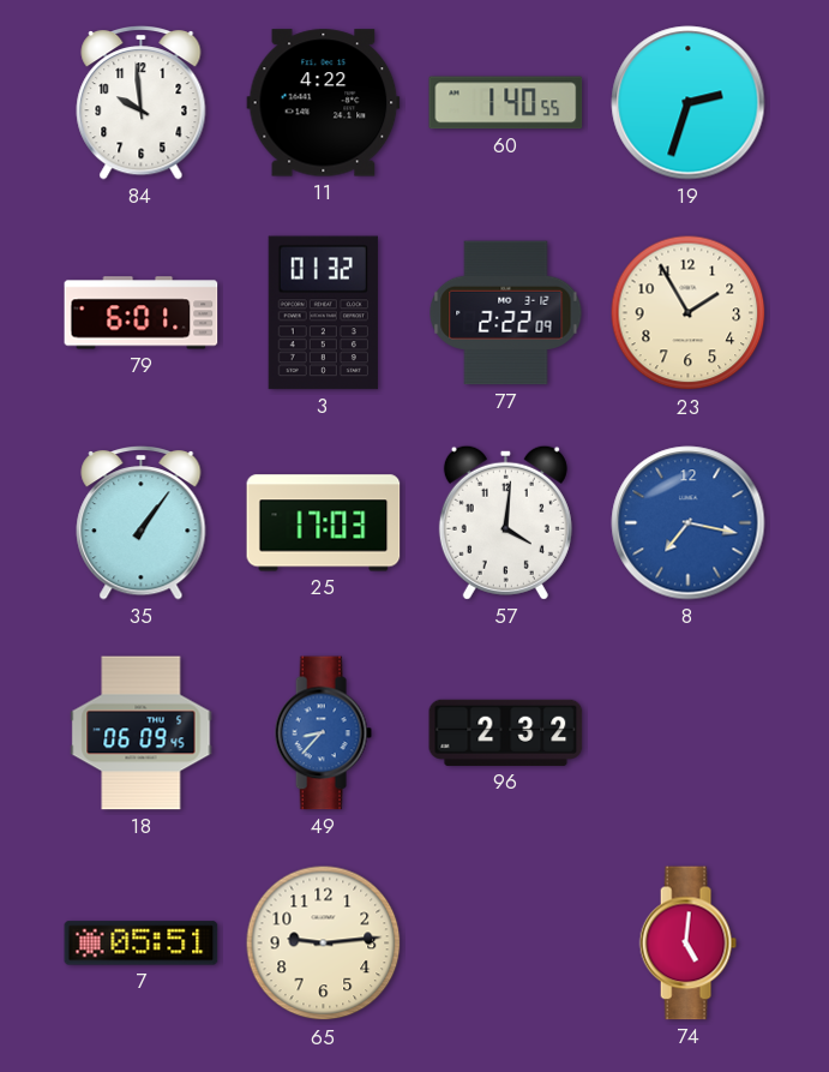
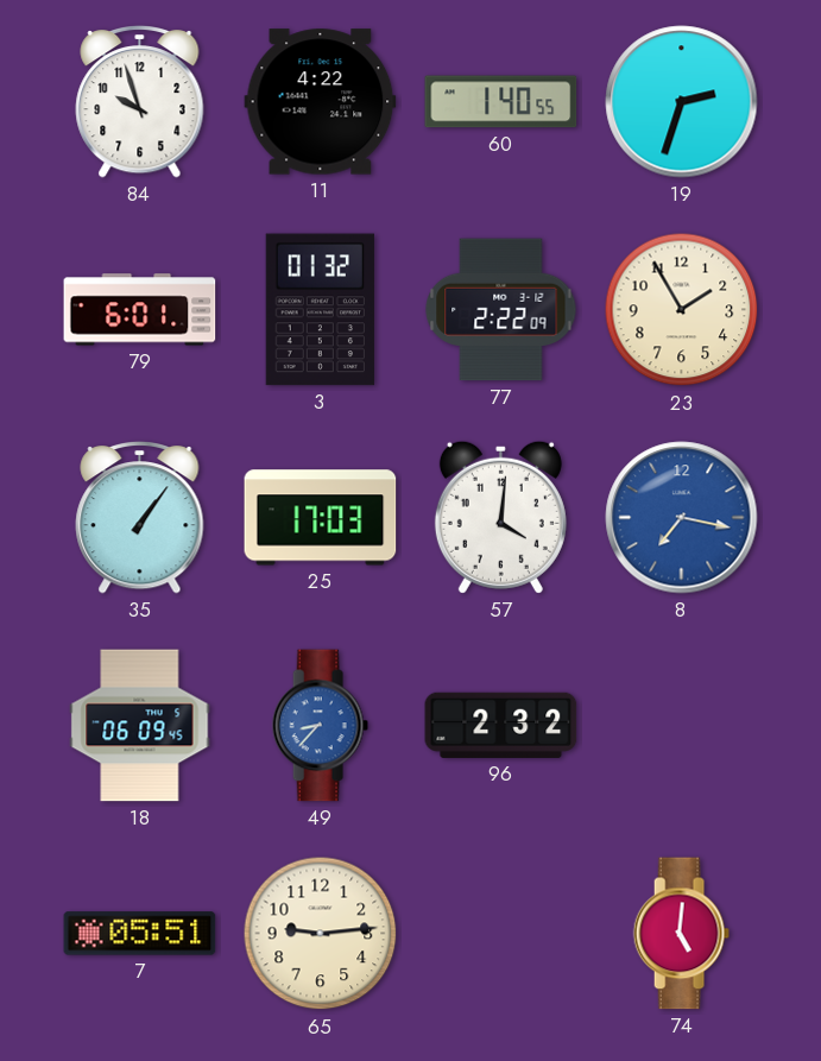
84: 9:59 -> 9:57
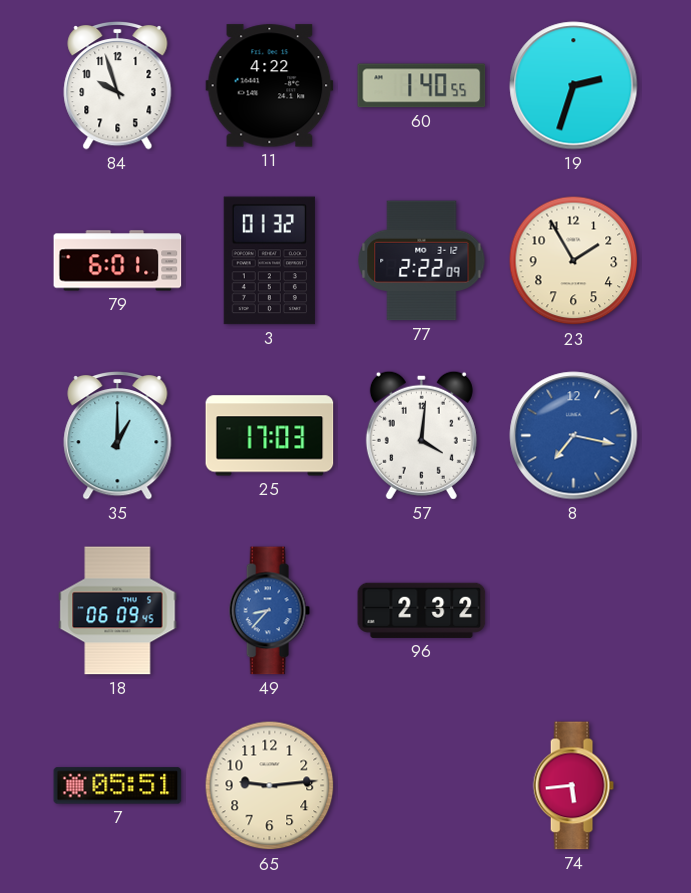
35: 1:06 -> 1:00
74: 5:01 -> 5:44
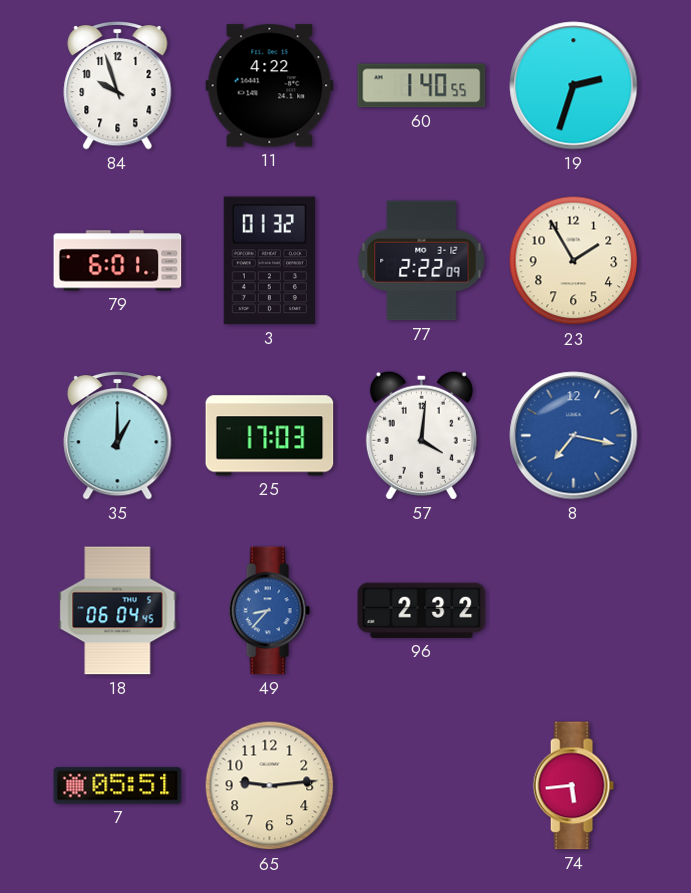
18: 06:09 -> 06:04
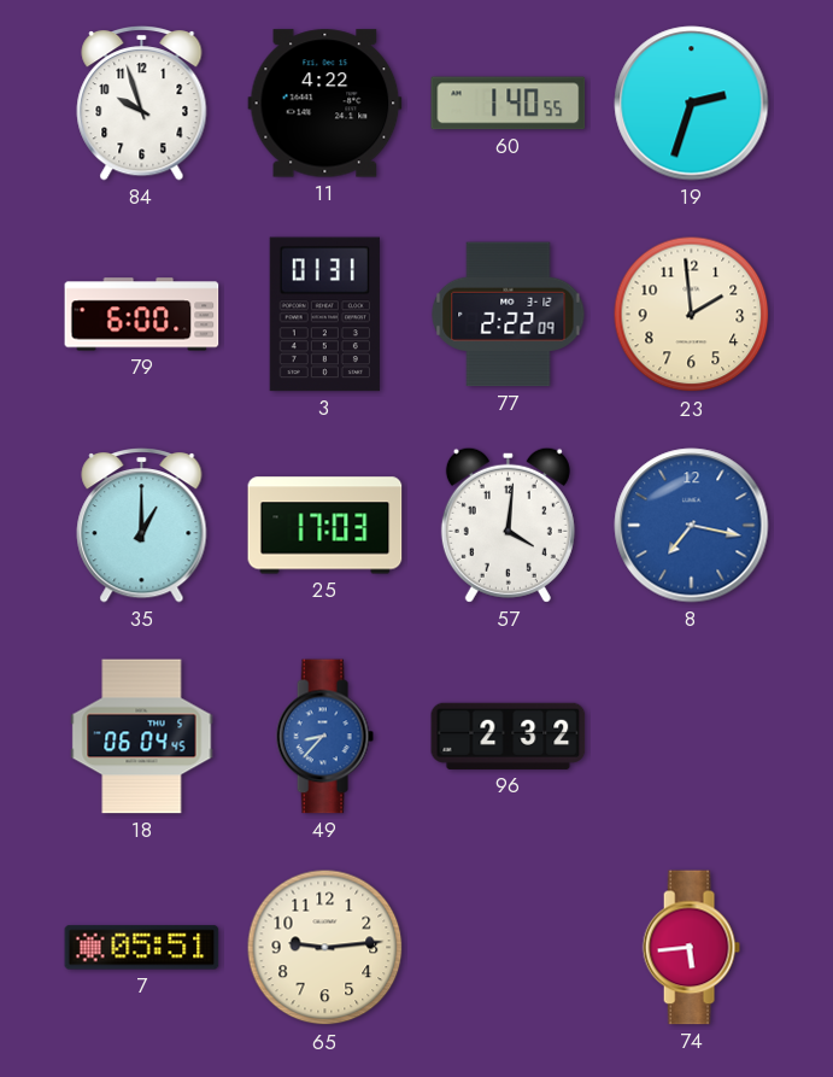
79: 6:01 -> 6:00
3: 01:32 -> 01:31
23: 1:55 -> 1:59
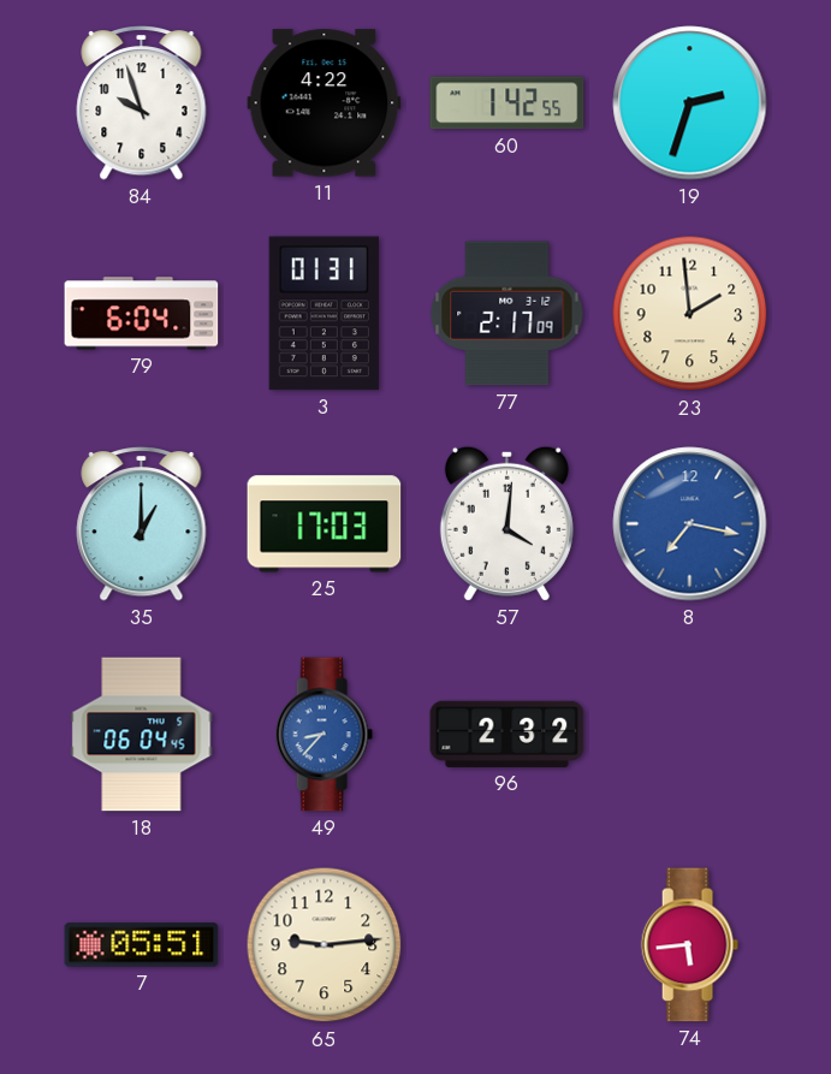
60: 1:40 -> 1:42
79: 6:00 -> 6:04
77: 2:22 -> 2:17
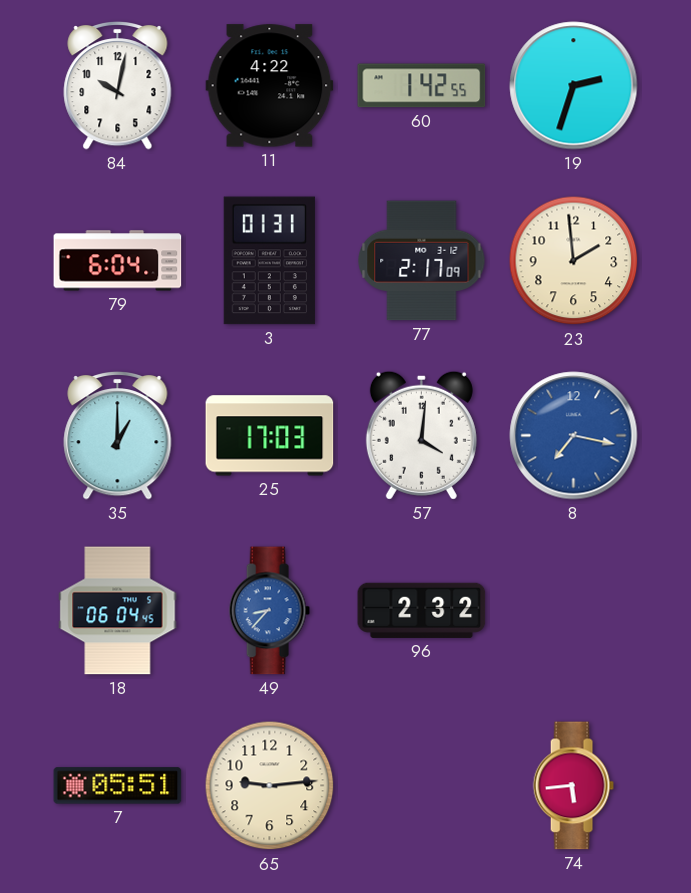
84: 9:57 -> 10:02
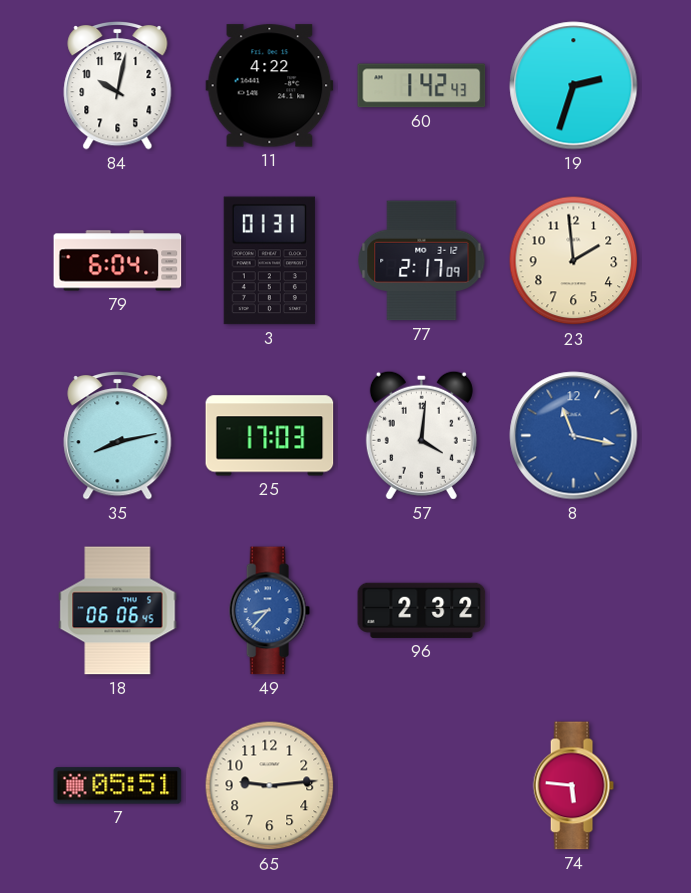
60: 1:42:55 -> 1:42:43
35: 1:00 -> 8:13
8: 7:17 -> 11:17
18: 06:04 -> 06:06
74: 5:44 -> 5:46
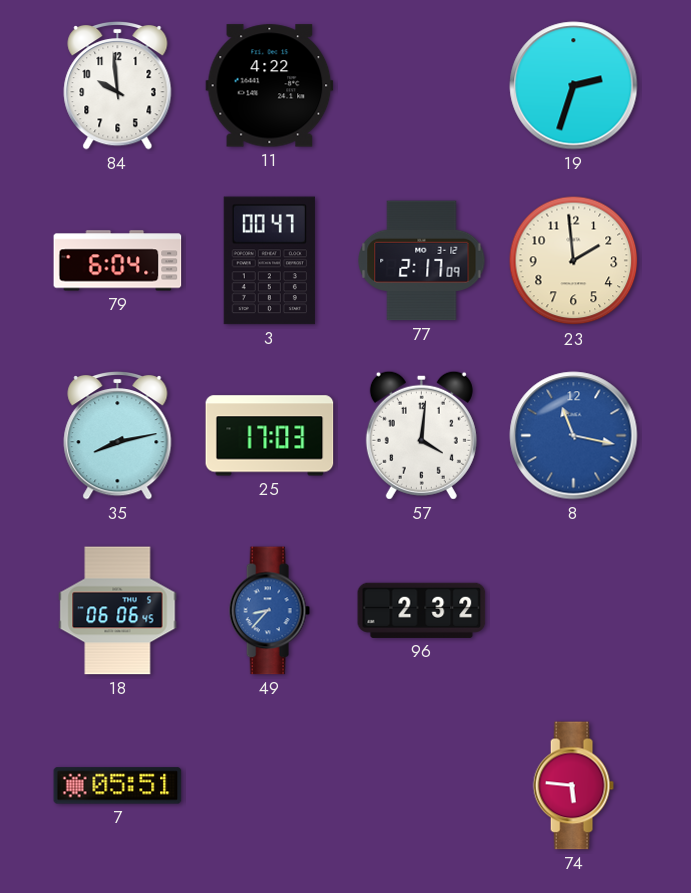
84: 10:02 -> 9:59
60: 1:42 -> none
3: 01:31 -> 00:47
65: 9:14 -> none
